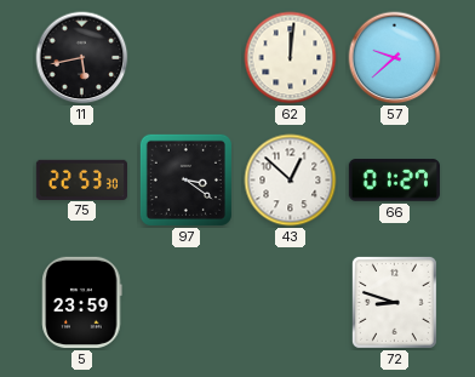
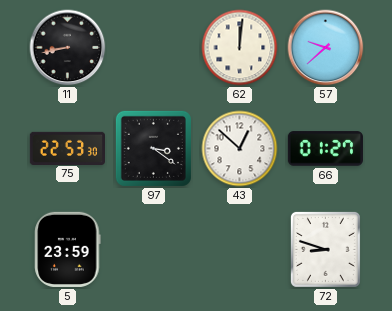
11: 5:43 -> 8:43
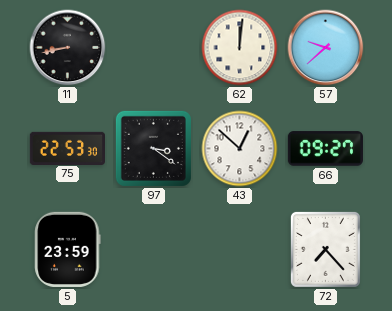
66: 01:27 -> 09:27
72: 8:48 -> 7:23
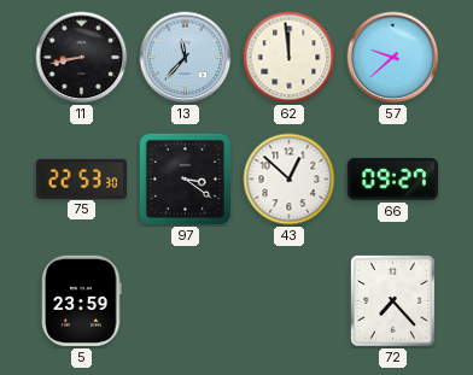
13: none -> 11:37
62: 12:01 -> 11:59
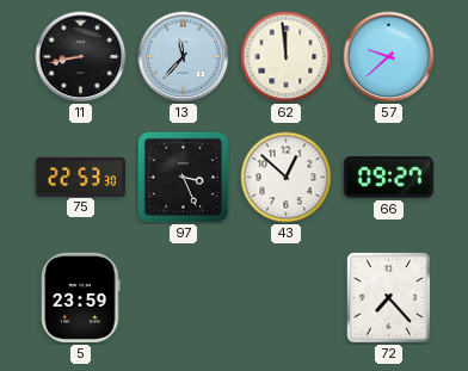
97: 3:21 -> 3:26
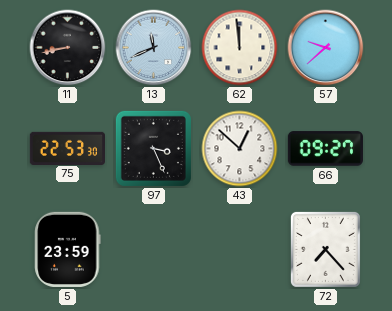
13: 11:37 -> 11:41
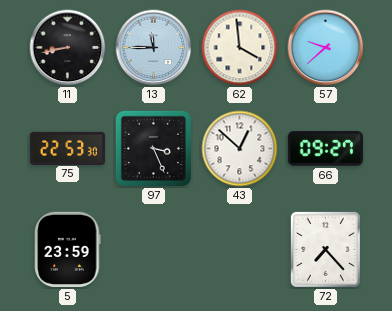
13: 11:41 -> 11:45
62: 11:59 -> 3:59
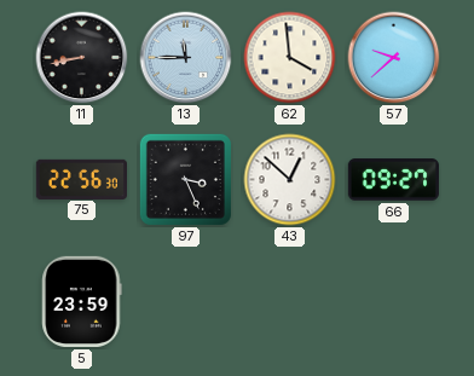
75: 22:53 -> 22:56
72: 7:23 -> none
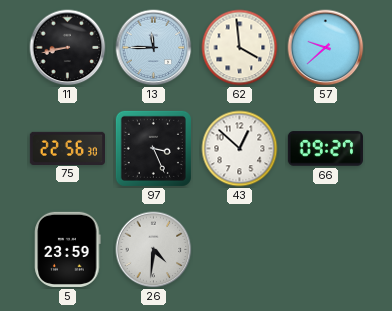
26: none -> 4:31
